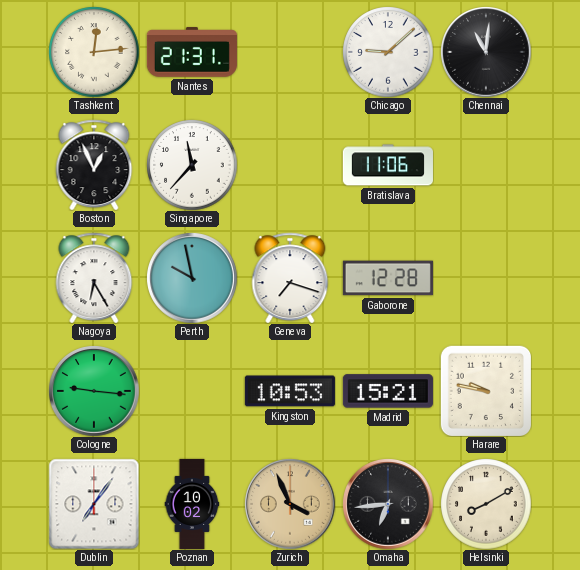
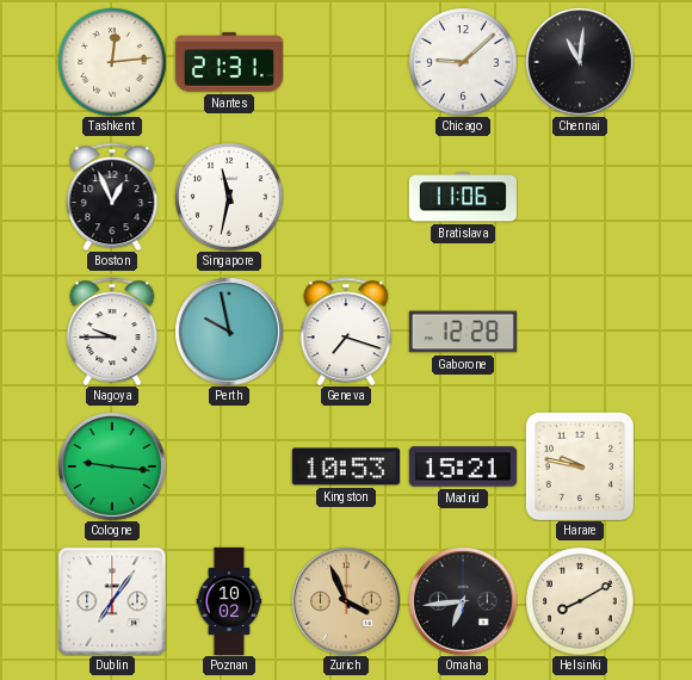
Singapore: 11:37 -> 11:32
Nagoya: 6:25 -> 9:45
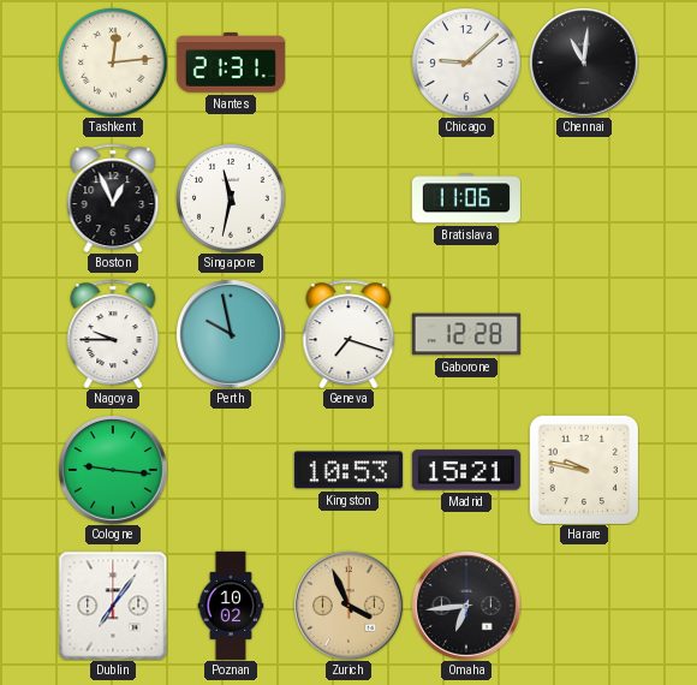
Helsinki: 8:10 -> none
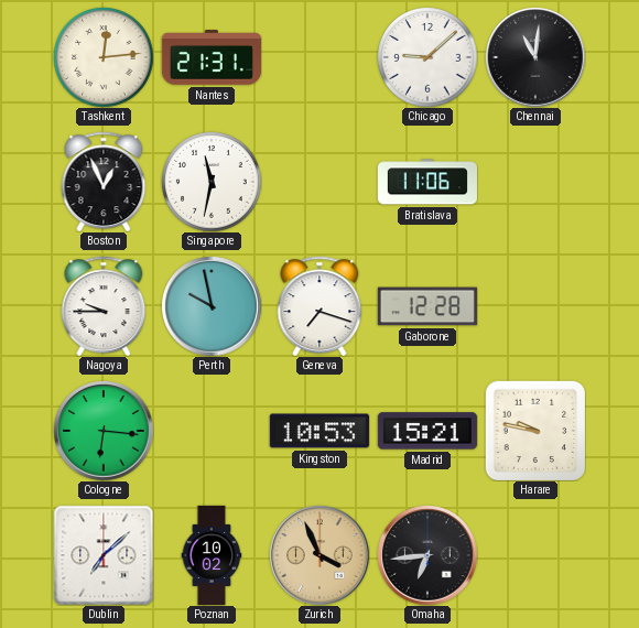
Cologne: 9:16 -> 6:16
Dublin: 7:06 -> 7:08
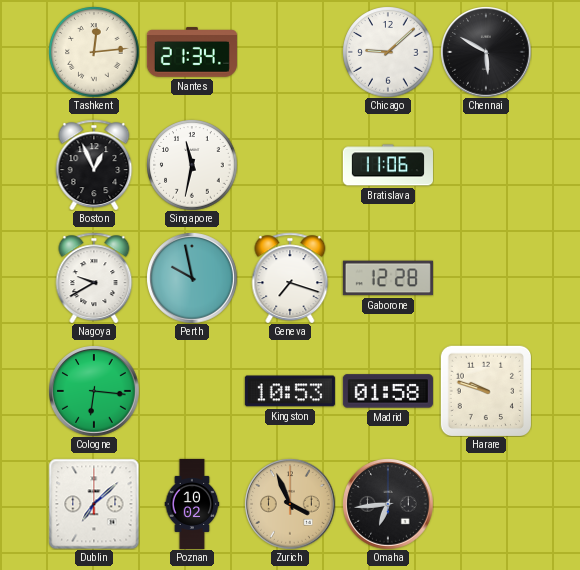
Nantes: 21:31 -> 21:34
Chennai: 11:01 -> 5:50
Nagoya: 9:45 -> 9:40
Madrid: 15:21 -> 01:58
Harare: 9:47 -> 9:48
